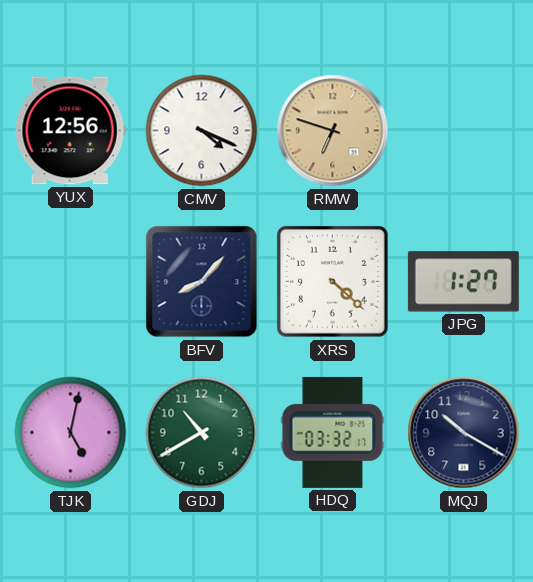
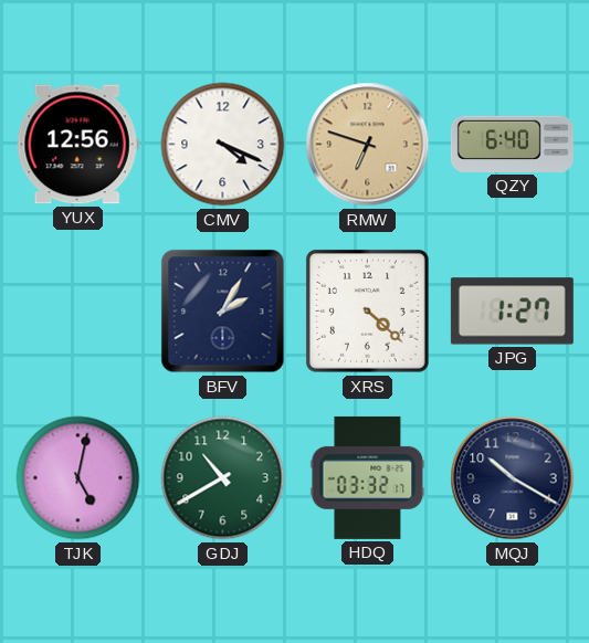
QZY: none -> 6:40
BFV: 8:07 -> 2:05
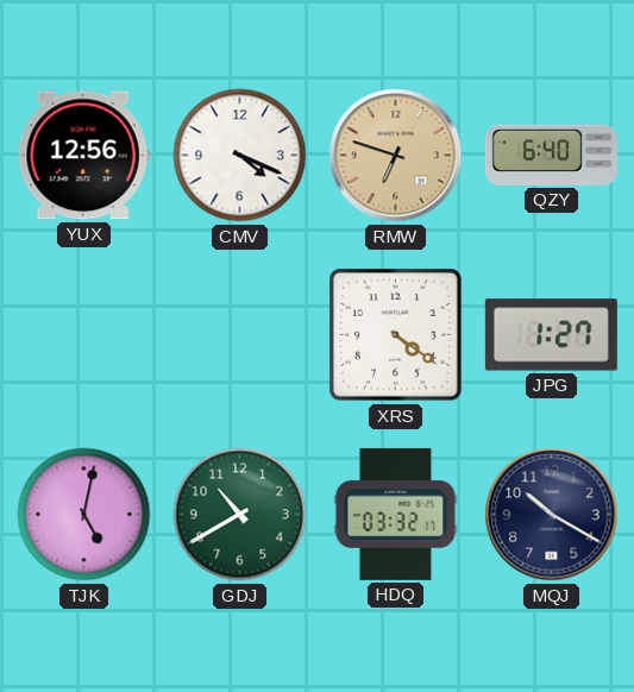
BFV: 2:05 -> none
XRS: 4:22 -> 4:21
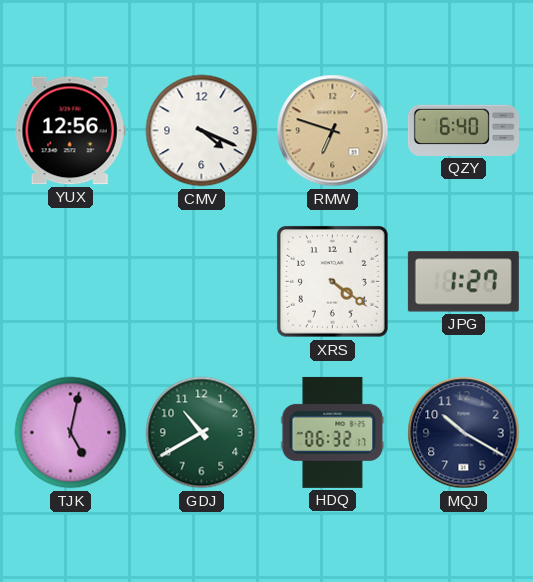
HDQ: 03:32 -> 06:32
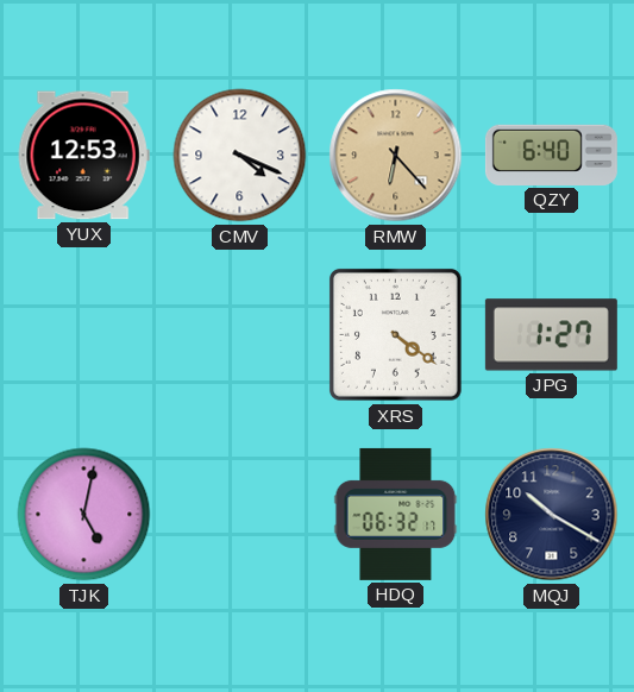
YUX: 12:56 -> 12:53
RMW: 6:48 -> 6:23
GDJ: 10:40 -> none
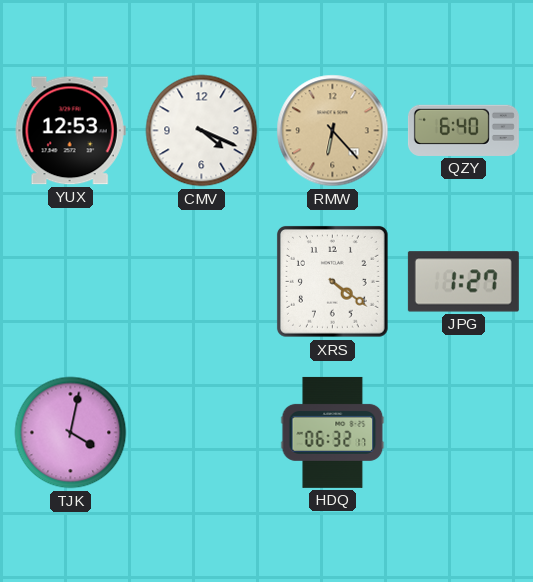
TJK: 5:02 -> 4:02
MQJ: 10:20 -> none
